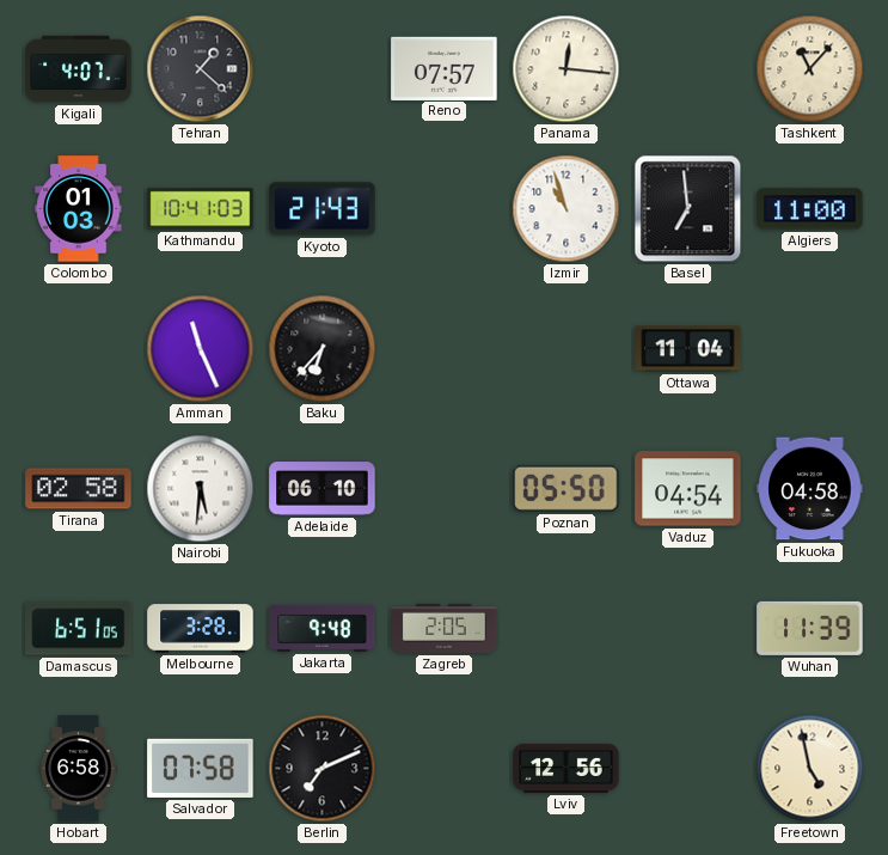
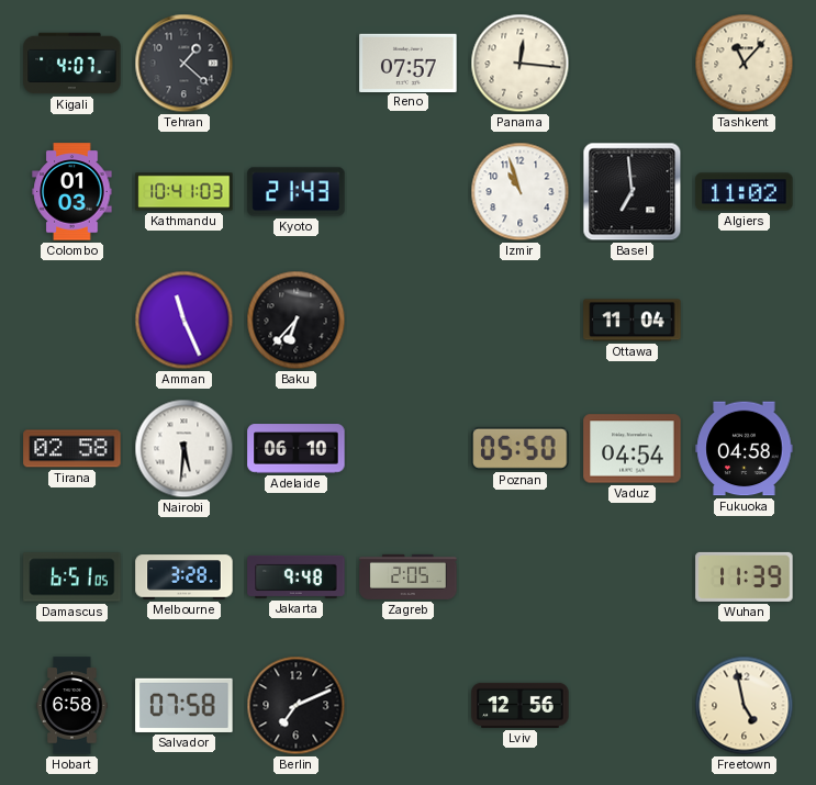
Algiers: 11:00 -> 11:02
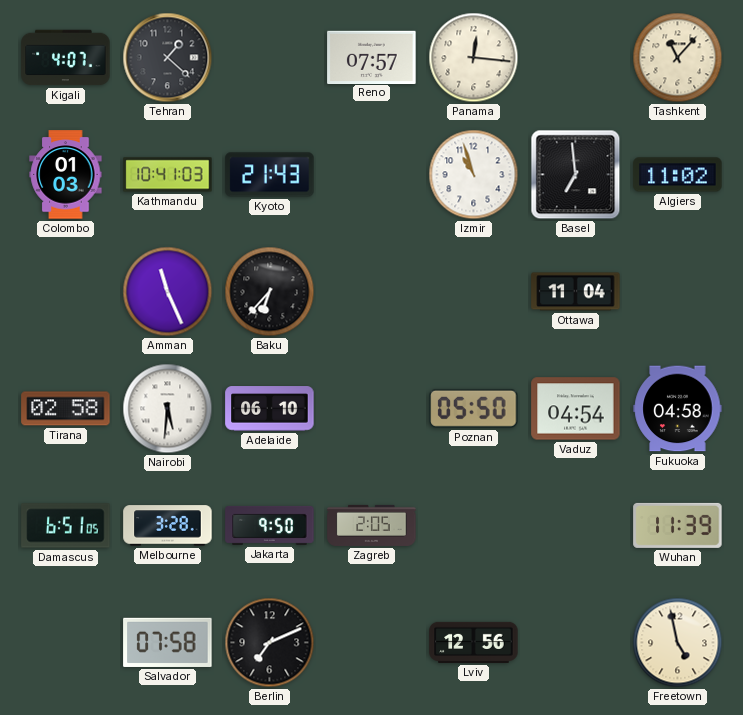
Jakarta: 9:48 -> 9:50
Hobart: 6:58 -> none
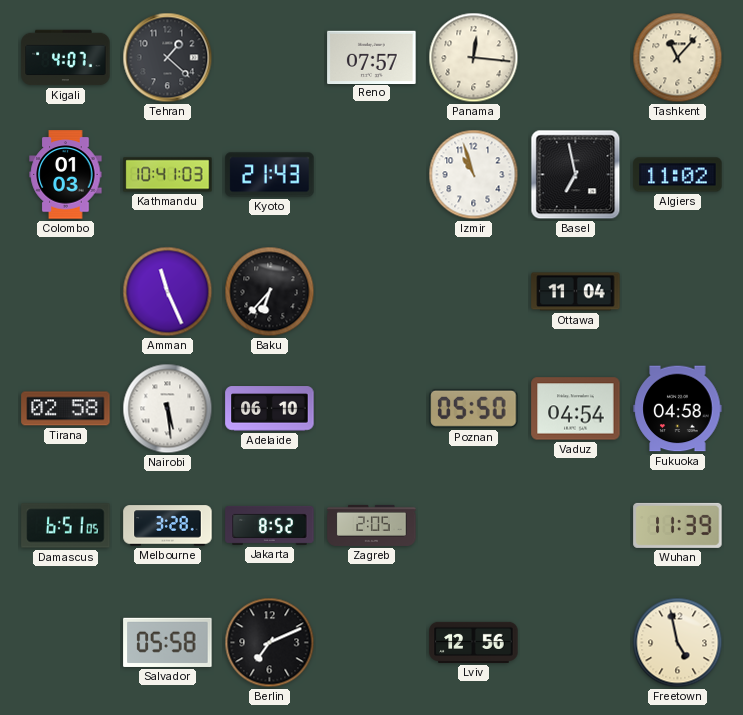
Basel: 6:59 -> 6:58
Nairobi: 5:31 -> 5:29
Jakarta: 9:50 -> 8:52
Salvador: 07:58 -> 05:58
